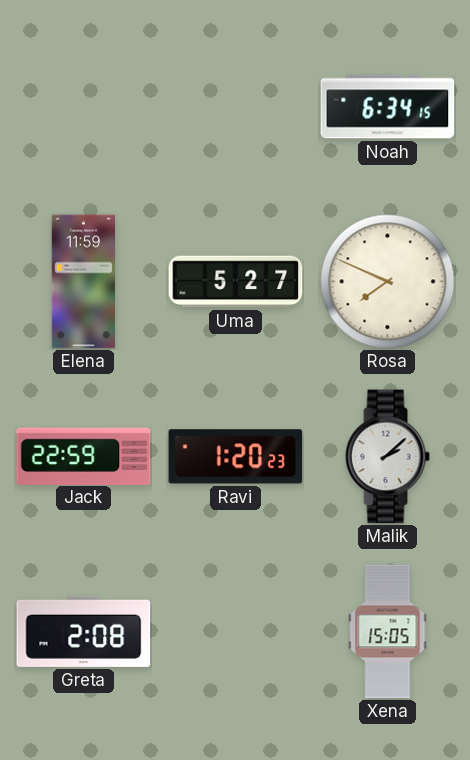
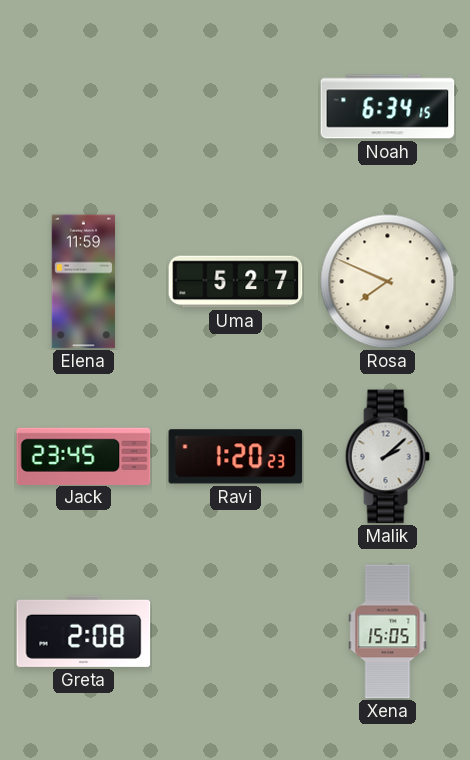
Jack: 22:59 -> 23:45
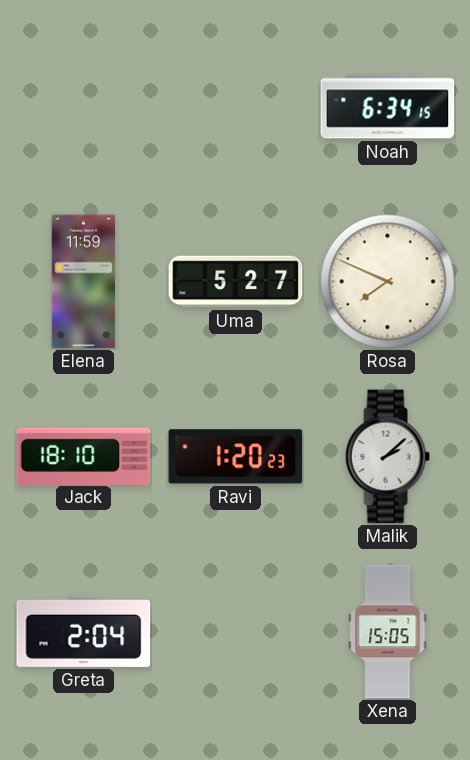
Jack: 23:45 -> 18:10
Greta: 2:08 -> 2:04
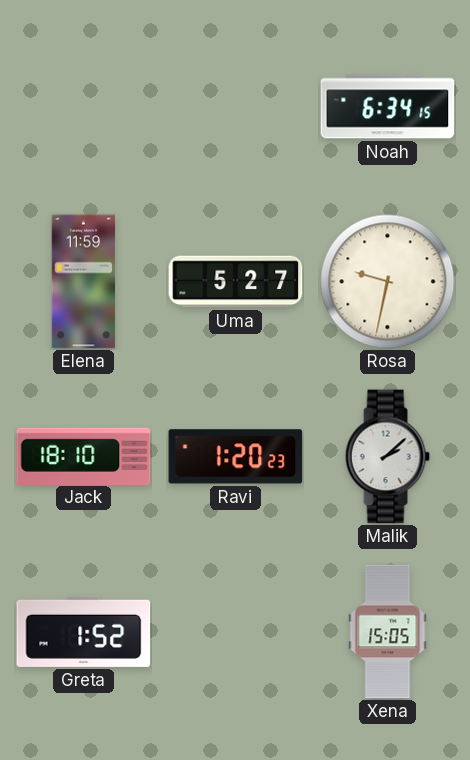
Rosa: 7:49 -> 9:32
Greta: 2:04 -> 1:52
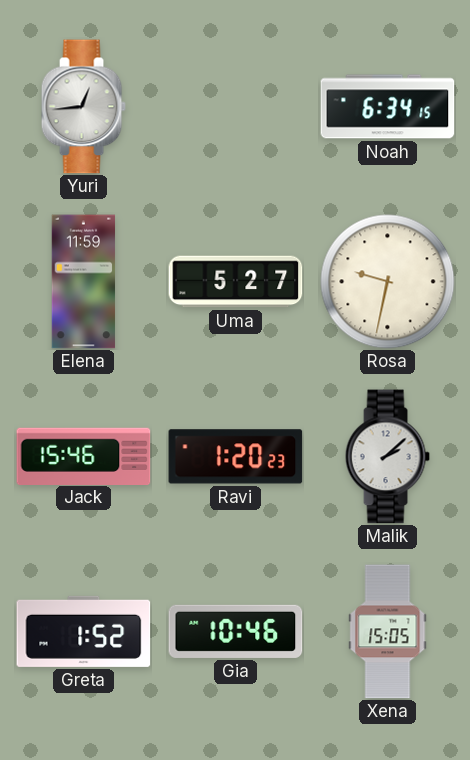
Yuri: none -> 12:44
Jack: 18:10 -> 15:46
Gia: none -> 10:46
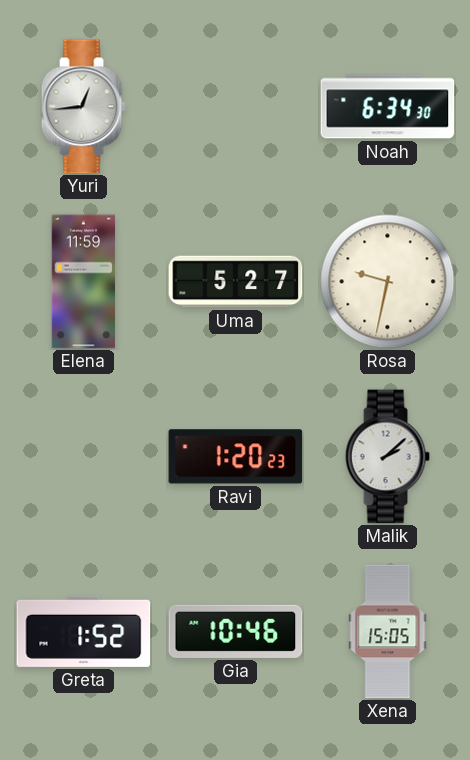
Noah: 6:34:15 -> 6:34:30
Jack: 15:46 -> none
